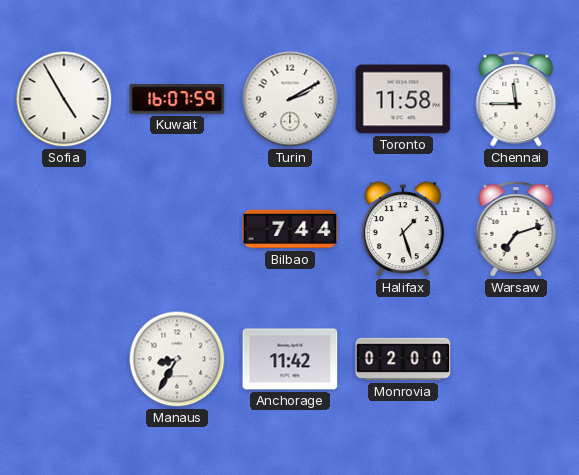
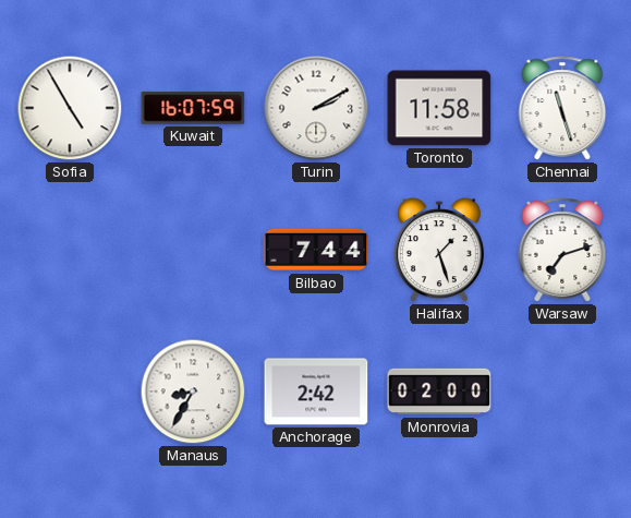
Chennai: 11:45 -> 11:27
Anchorage: 11:42 -> 2:42
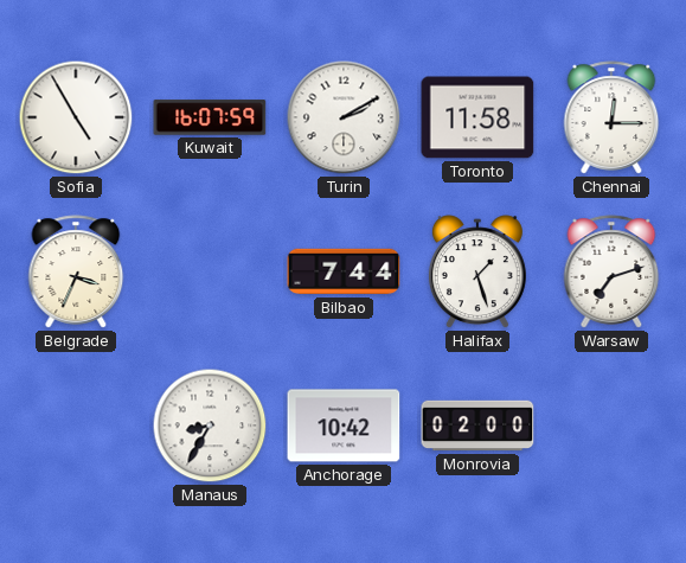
Chennai: 11:27 -> 12:15
Belgrade: none -> 3:34
Anchorage: 2:42 -> 10:42
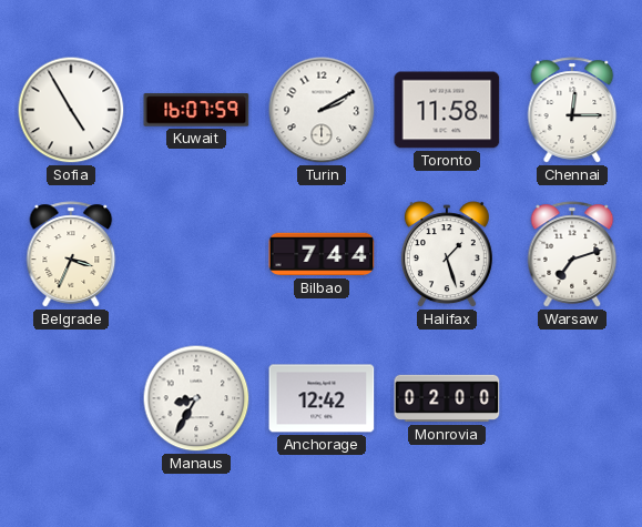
Anchorage: 10:42 -> 12:42
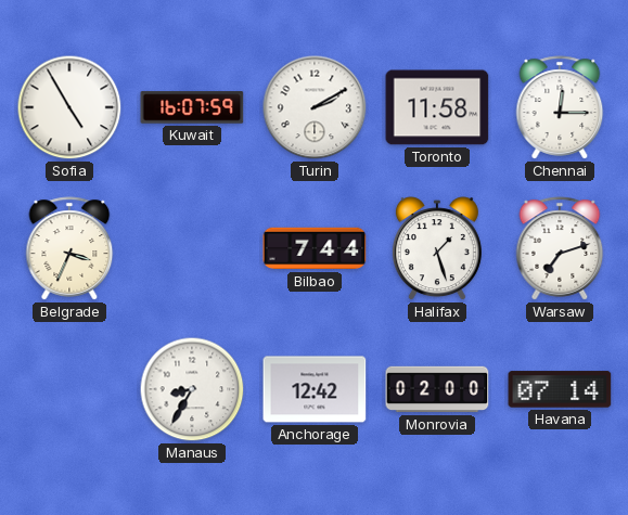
Havana: none -> 07:14
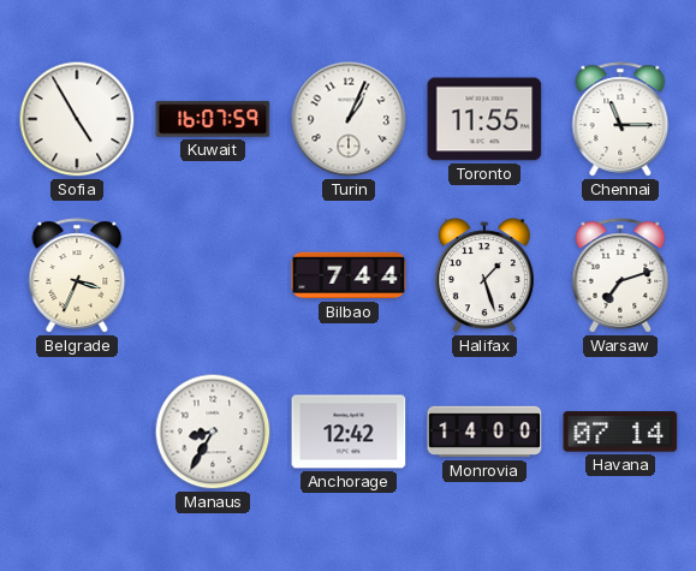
Turin: 2:10 -> 1:04
Toronto: 11:58 -> 11:55
Chennai: 12:15 -> 11:15
Monrovia: 02:00 -> 14:00
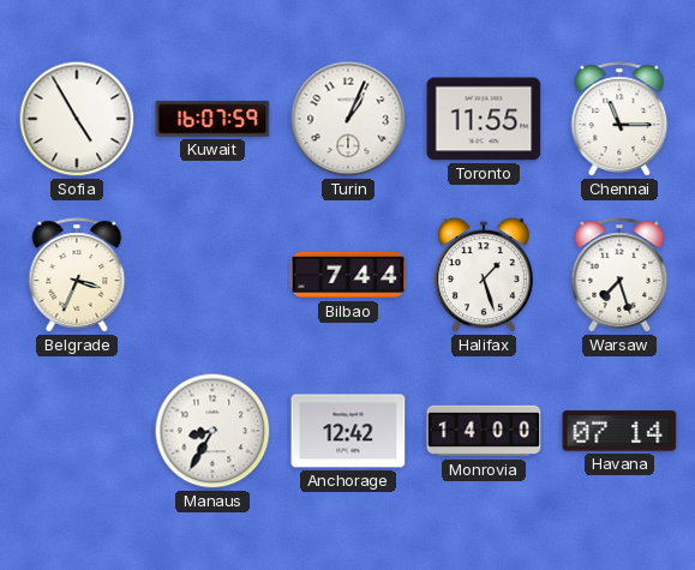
Warsaw: 7:12 -> 7:27
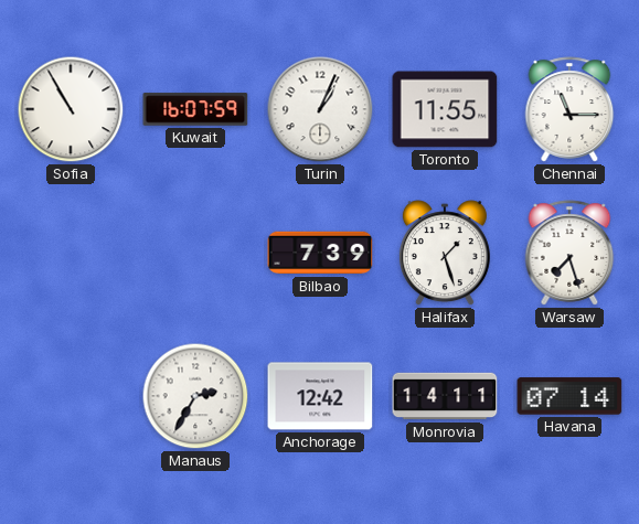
Sofia: 4:55 -> 10:55
Belgrade: 3:34 -> none
Bilbao: 7:44 -> 7:39
Manaus: 8:35 -> 2:35
Monrovia: 14:00 -> 14:11
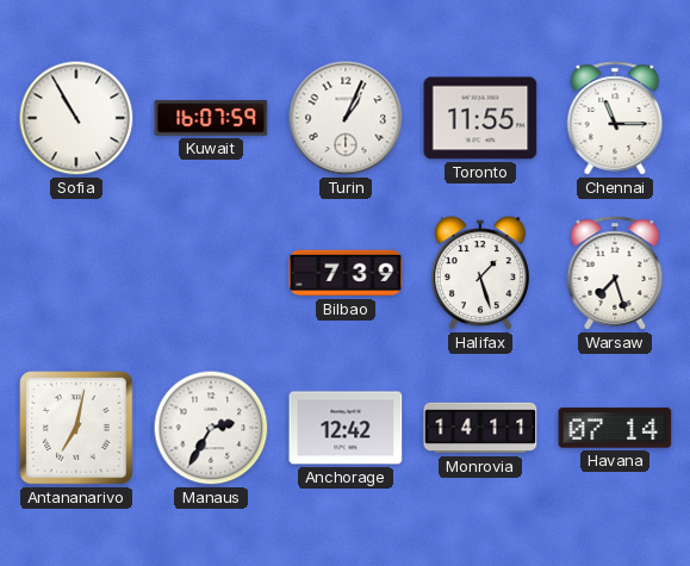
Antananarivo: none -> 7:02
